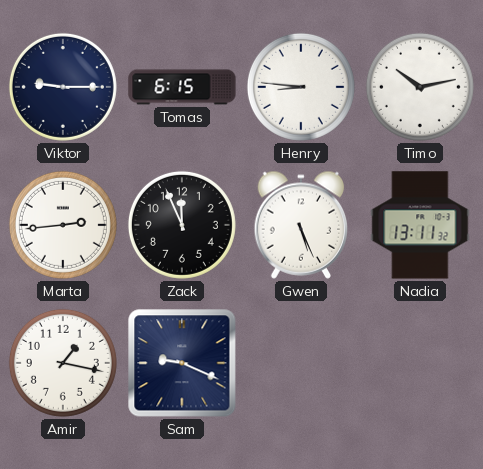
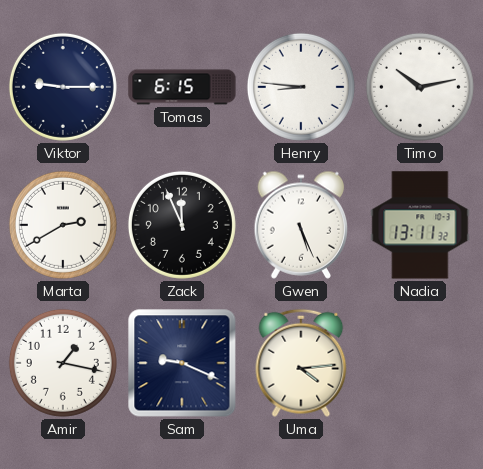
Marta: 2:44 -> 2:40
Uma: none -> 4:14
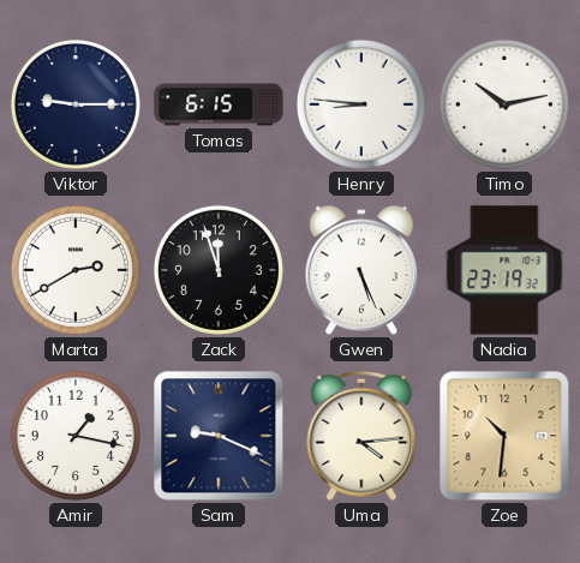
Zack: 11:56 -> 11:57
Nadia: 13:11 -> 23:19
Zoe: none -> 10:31
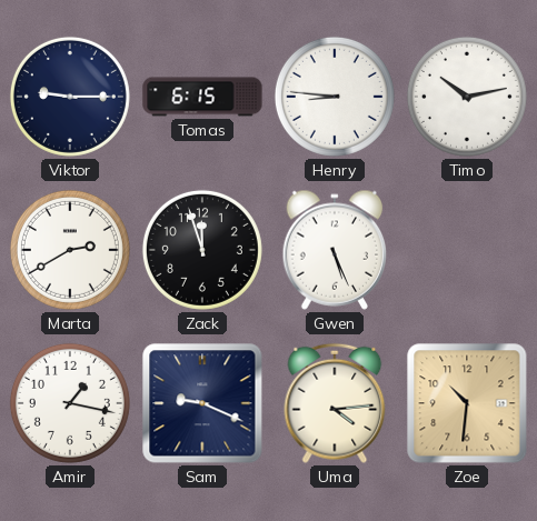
Nadia: 23:19 -> none
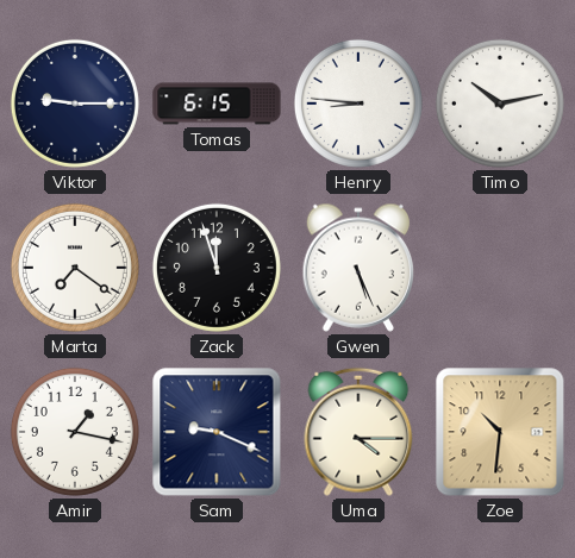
Marta: 2:40 -> 7:21
Uma: 4:14 -> 4:15
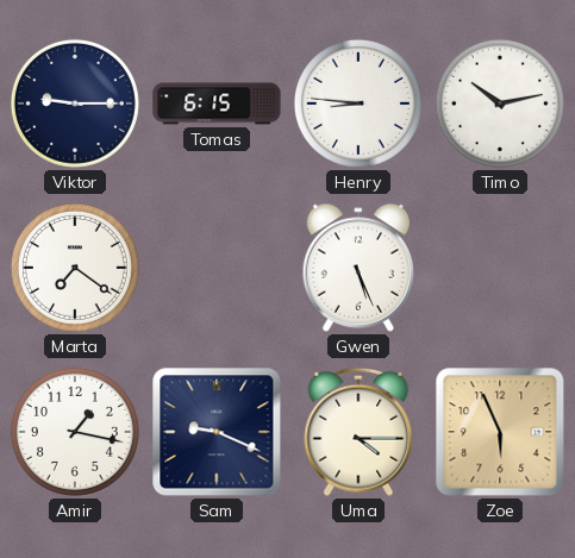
Zack: 11:57 -> none
Zoe: 10:31 -> 5:56
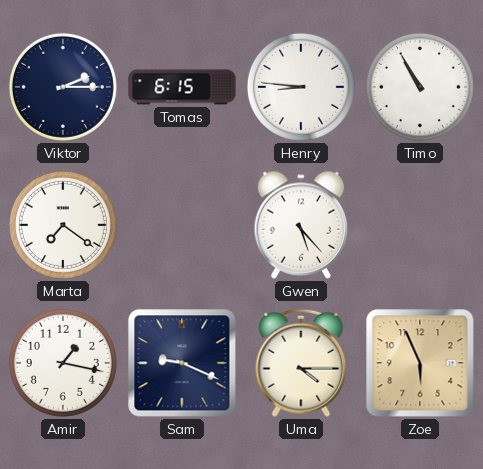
Viktor: 9:15 -> 2:15
Timo: 10:13 -> 10:55
Gwen: 5:26 -> 5:23
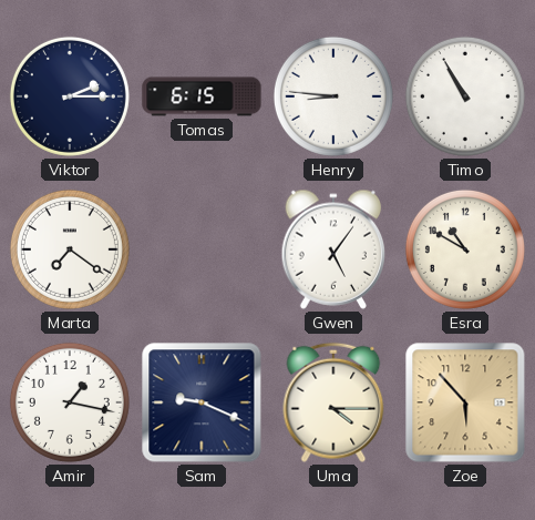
Gwen: 5:23 -> 5:06
Esra: none -> 10:50
Zoe: 5:56 -> 5:53
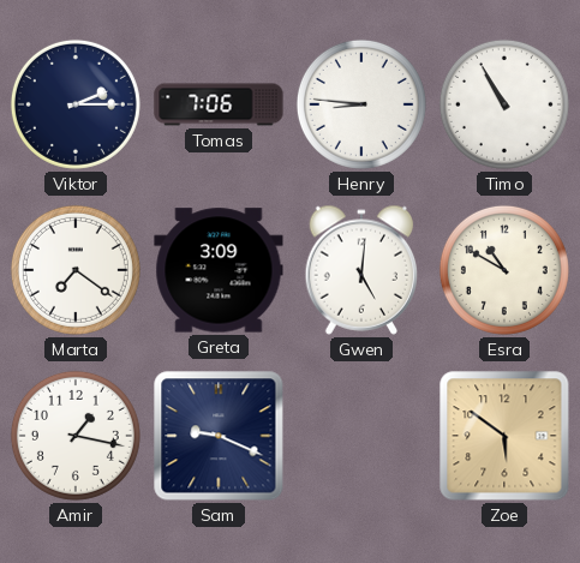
Tomas: 6:15 -> 7:06
Greta: none -> 3:09
Gwen: 5:06 -> 5:01
Uma: 4:15 -> none
Zoe: 5:53 -> 5:51
